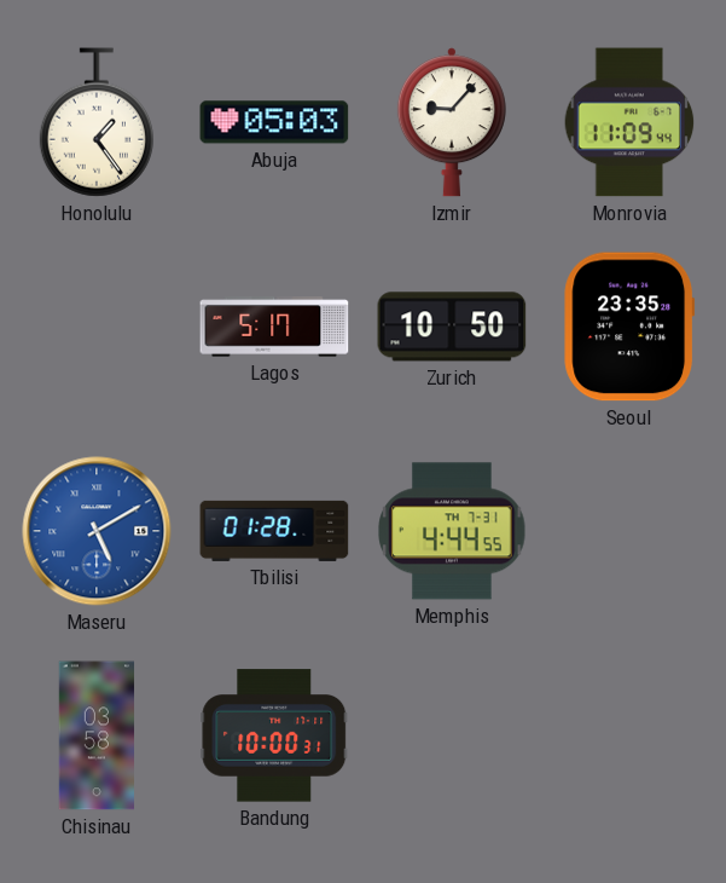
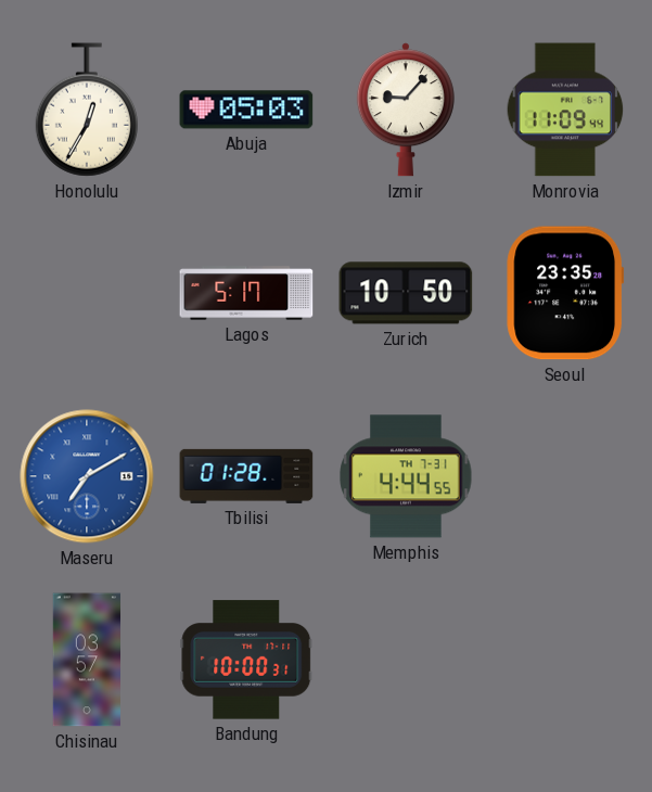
Honolulu: 1:24 -> 12:35
Maseru: 5:10 -> 7:10
Chisinau: 03:58 -> 03:57
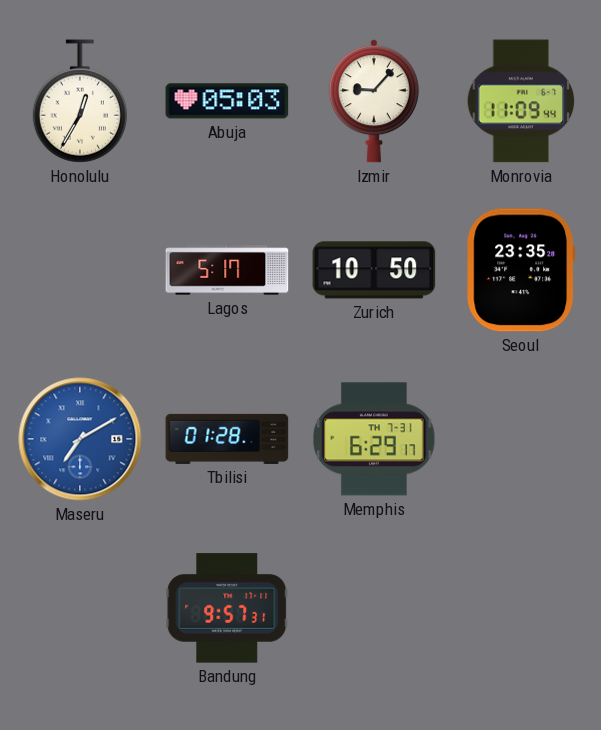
Memphis: 4:44 -> 6:29
Chisinau: 03:57 -> none
Bandung: 10:00 -> 9:57
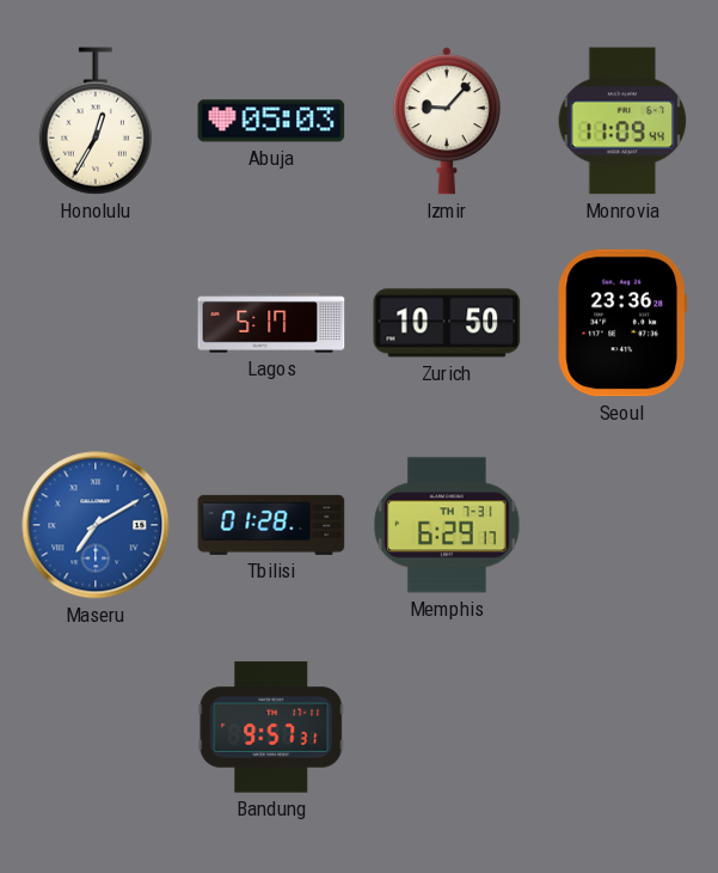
Seoul: 23:35 -> 23:36
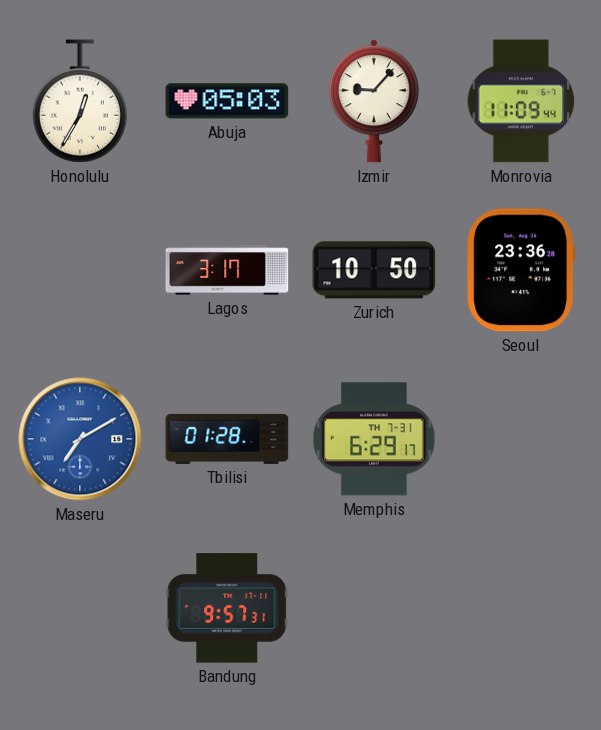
Lagos: 5:17 -> 3:17
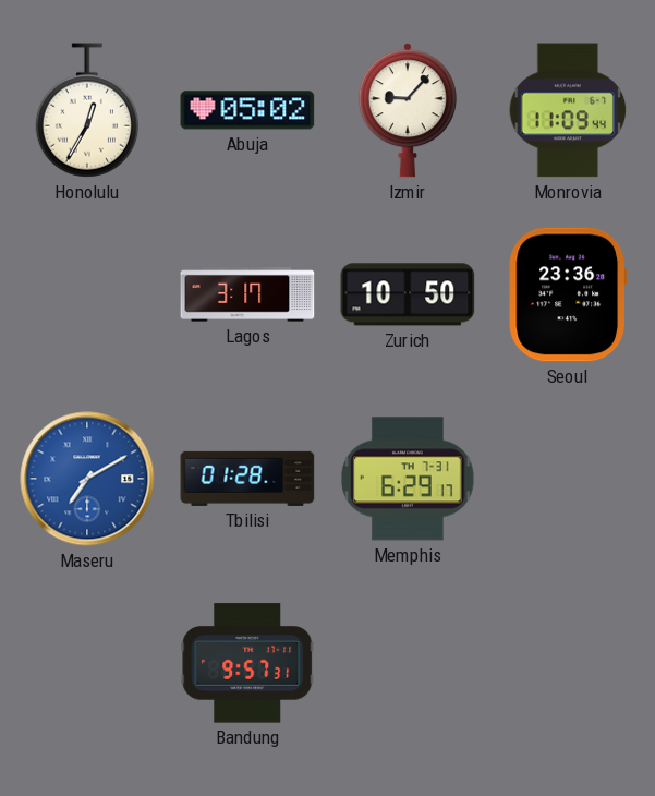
Abuja: 05:03 -> 05:02
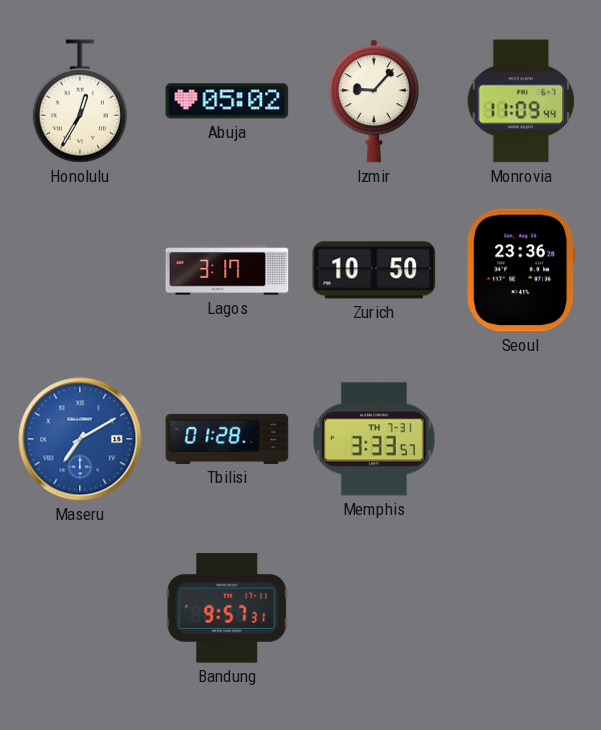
Memphis: 6:29 -> 3:33
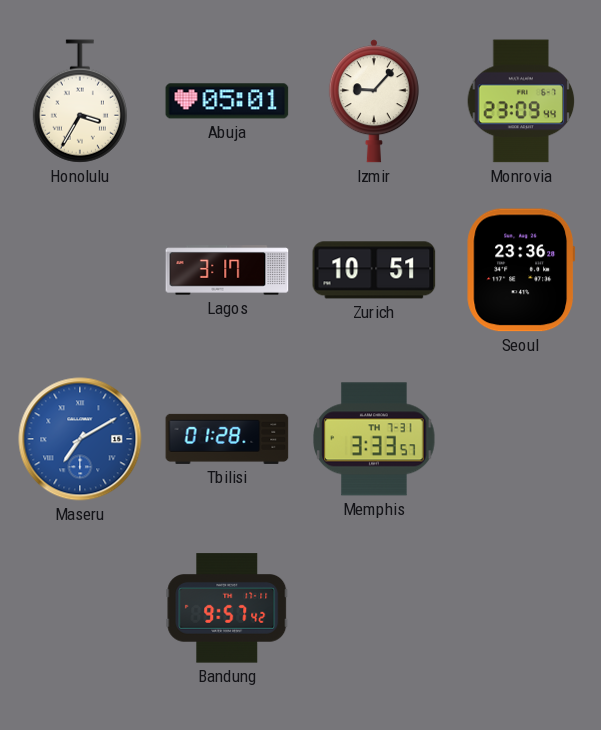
Honolulu: 12:35 -> 3:35
Abuja: 05:02 -> 05:01
Monrovia: 11:09 -> 23:09
Zurich: 10:50 -> 10:51
Bandung: 9:57:31 -> 9:57:42
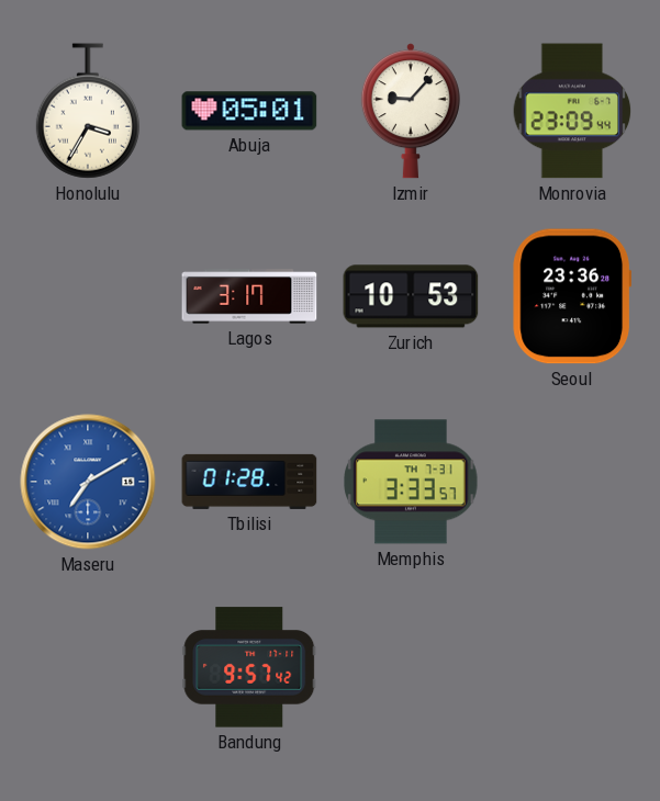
Zurich: 10:51 -> 10:53
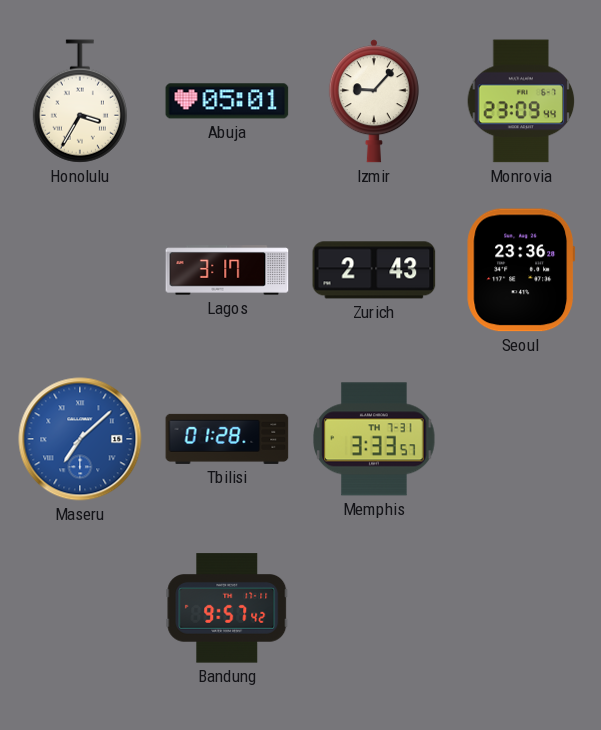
Zurich: 10:53 -> 2:43
Maseru: 7:10 -> 7:08
